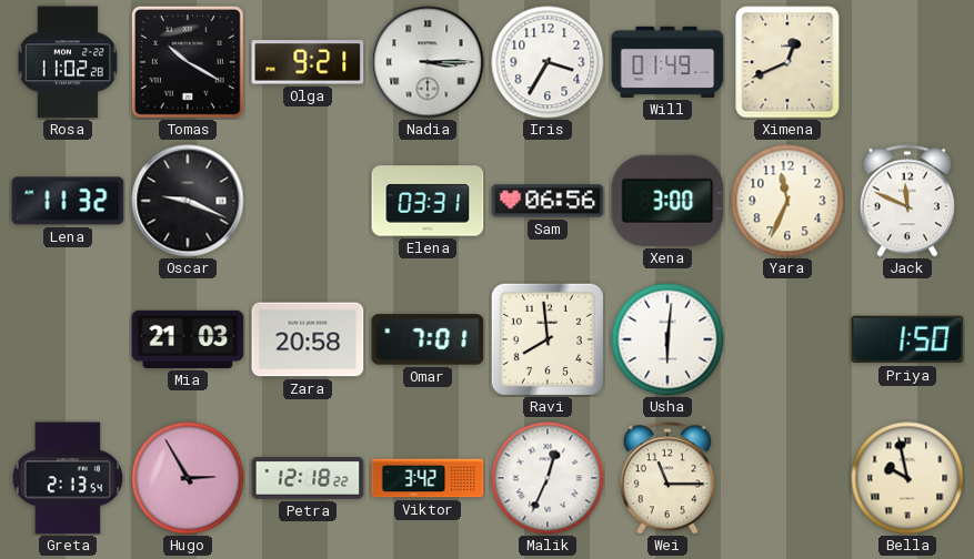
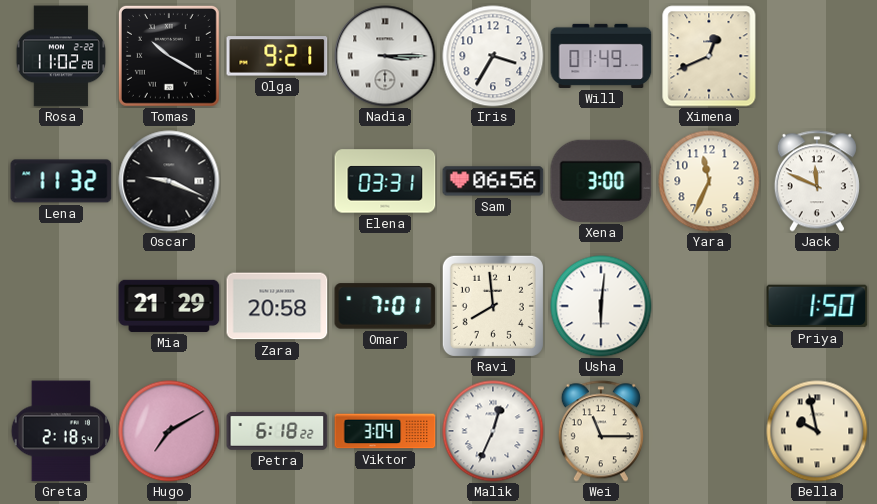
Mia: 21:03 -> 21:29
Greta: 2:13 -> 2:18
Hugo: 2:55 -> 7:10
Petra: 12:18 -> 6:18
Viktor: 3:42 -> 3:04
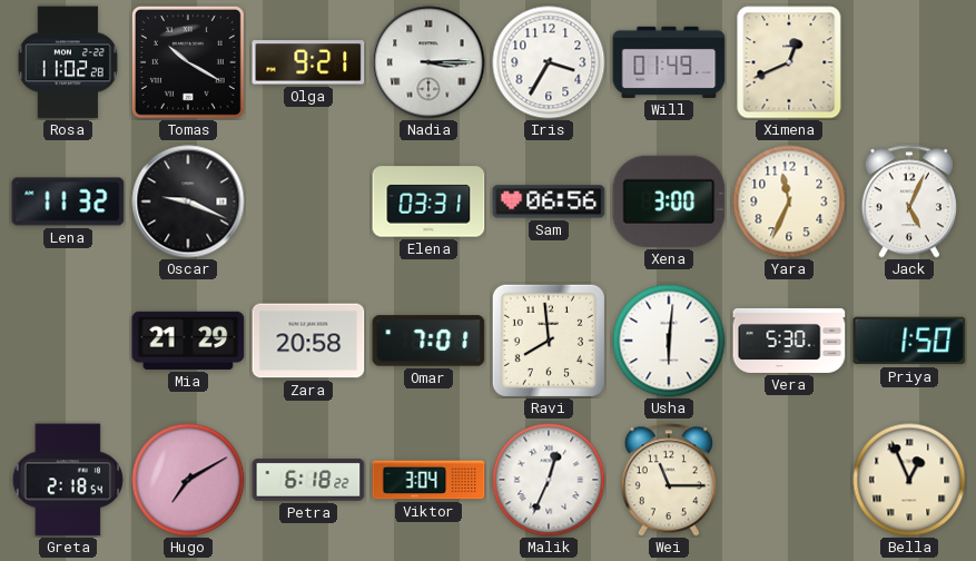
Jack: 11:49 -> 5:04
Vera: none -> 5:30
Bella: 9:58 -> 12:56
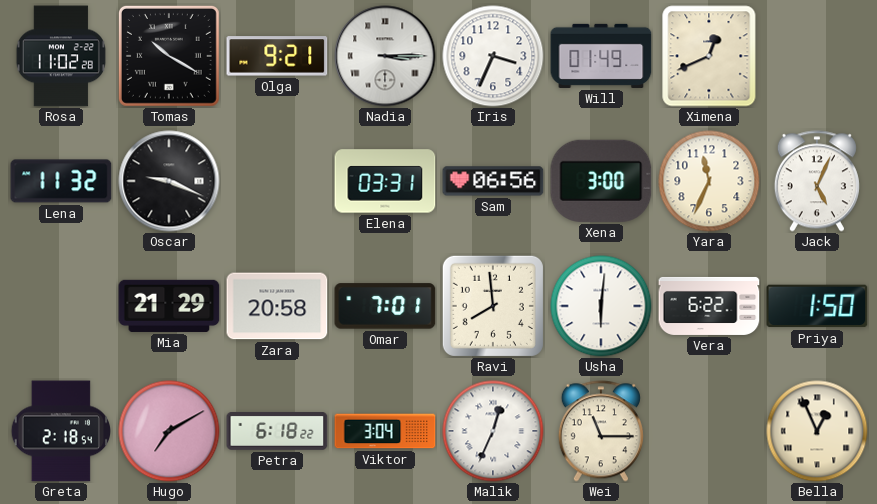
Iris: 3:35 -> 3:34
Vera: 5:30 -> 6:22
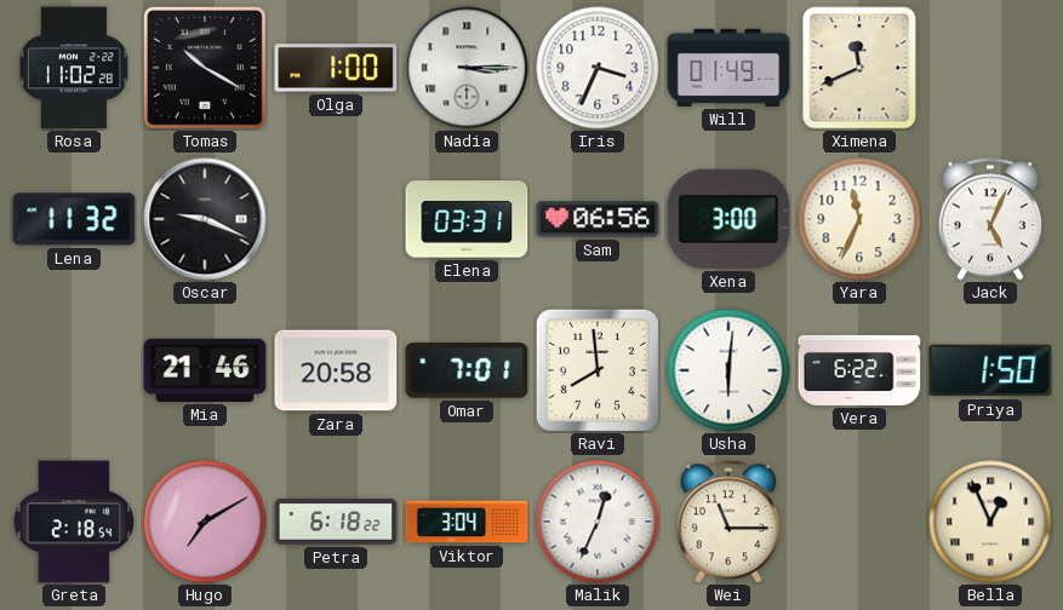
Olga: 9:21 -> 1:00
Ximena: 12:41 -> 11:41
Mia: 21:29 -> 21:46
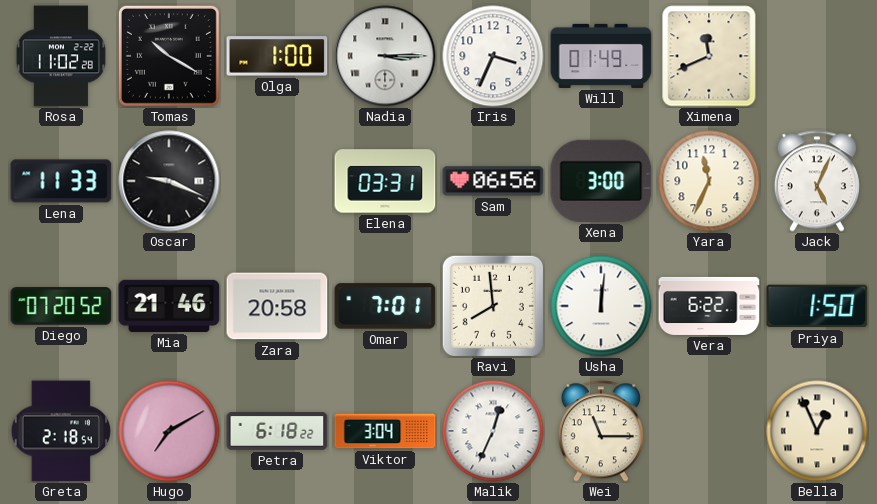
Lena: 11:32 -> 11:33
Diego: none -> 07:20
Usha: 6:01 -> 12:01
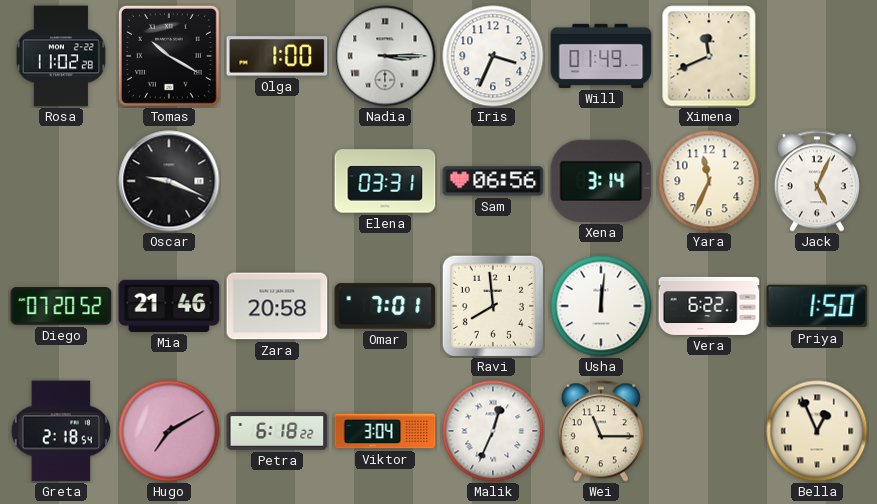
Lena: 11:33 -> none
Xena: 3:00 -> 3:14
